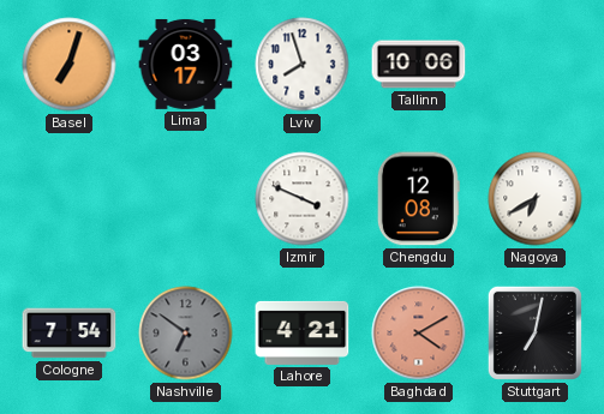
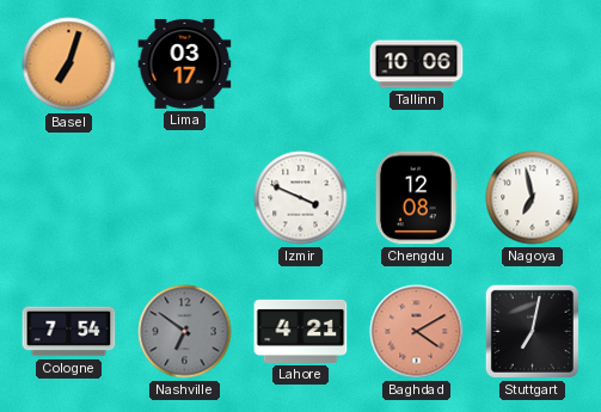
Lviv: 7:57 -> none
Nagoya: 6:40 -> 6:58
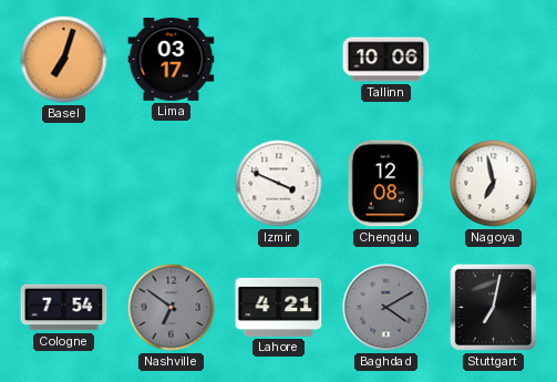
Baghdad dial: salmon -> grey
